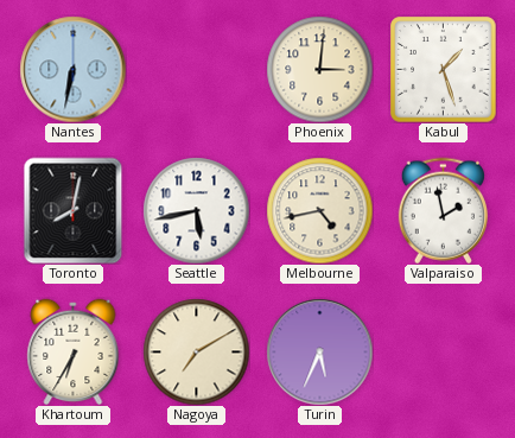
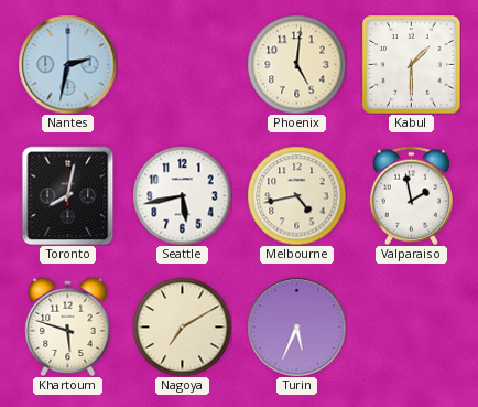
Nantes: 6:32 -> 2:32
Phoenix: 3:01 -> 5:01
Kabul: 1:27 -> 1:30
Khartoum: 6:35 -> 5:48
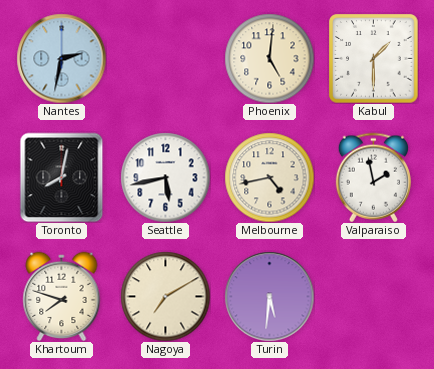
Khartoum: 5:48 -> 7:48
Turin: 5:34 -> 5:31
